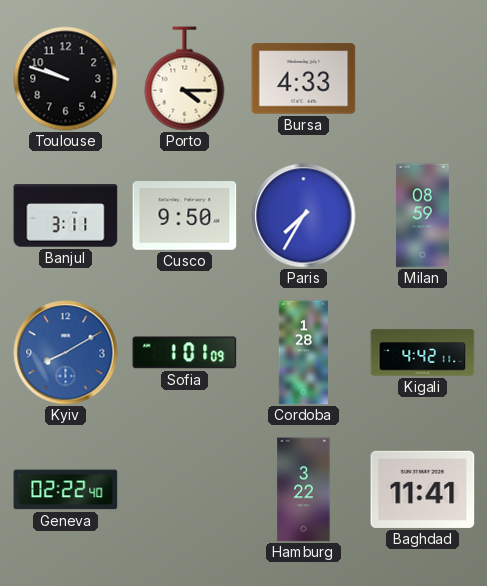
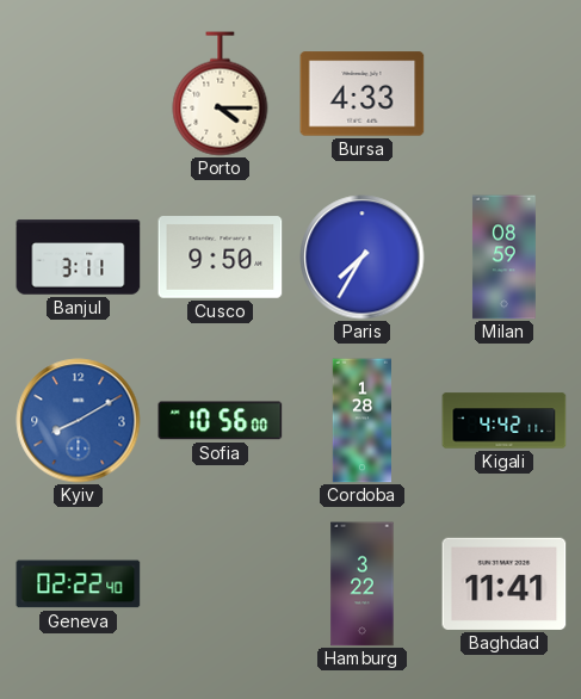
Toulouse: 9:48 -> none
Sofia: 1:01 -> 10:56
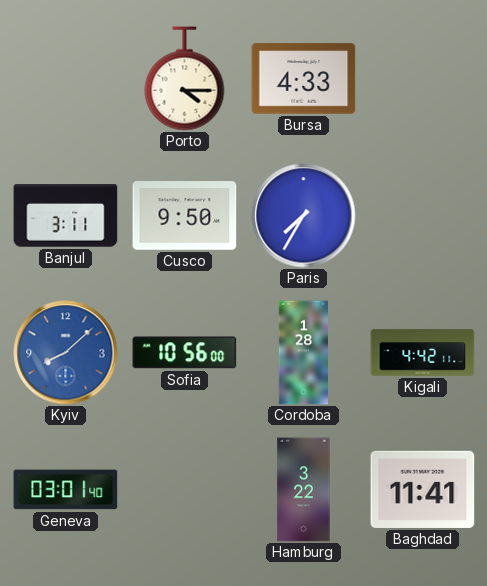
Milan: 08:59 -> none
Kyiv: 8:10 -> 8:08
Geneva: 02:22 -> 03:01
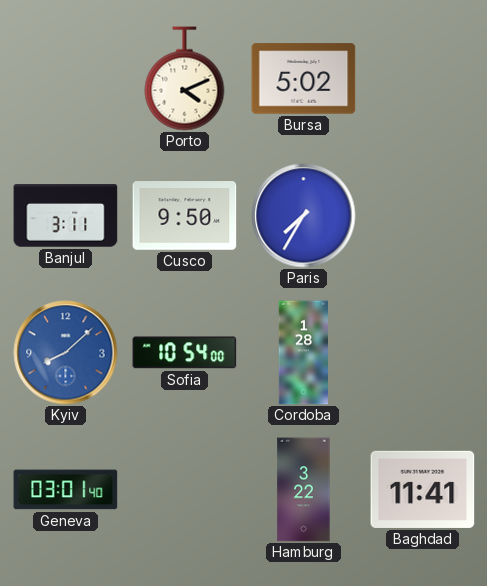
Porto: 4:15 -> 4:11
Bursa: 4:33 -> 5:02
Sofia: 10:56 -> 10:54
Kigali: 4:42 -> none
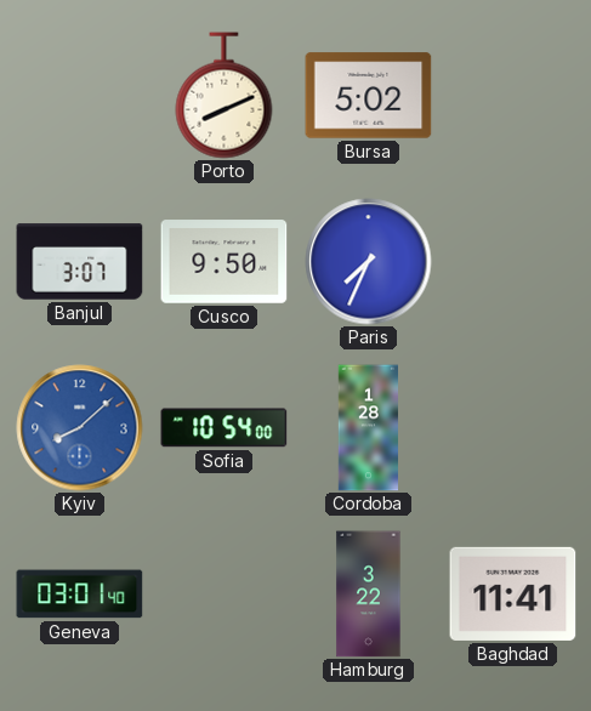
Porto: 4:11 -> 8:11
Banjul: 3:11 -> 3:07
Paris: 7:35 -> 7:34
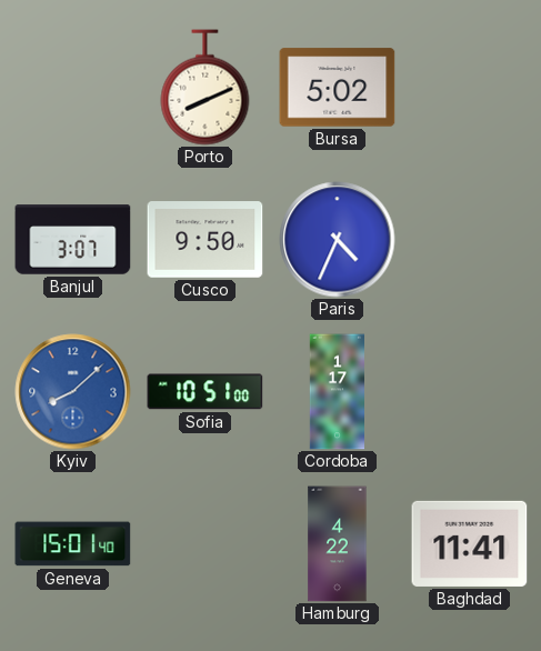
Paris: 7:34 -> 4:34
Sofia: 10:54 -> 10:51
Cordoba: 1:28 -> 1:17
Geneva: 03:01 -> 15:01
Hamburg: 3:22 -> 4:22
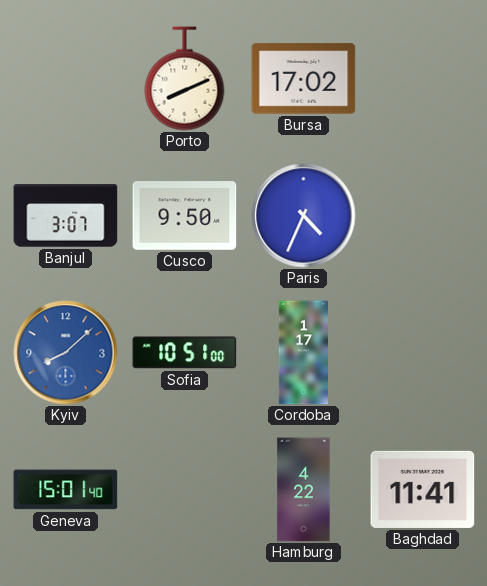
Bursa: 5:02 -> 17:02
